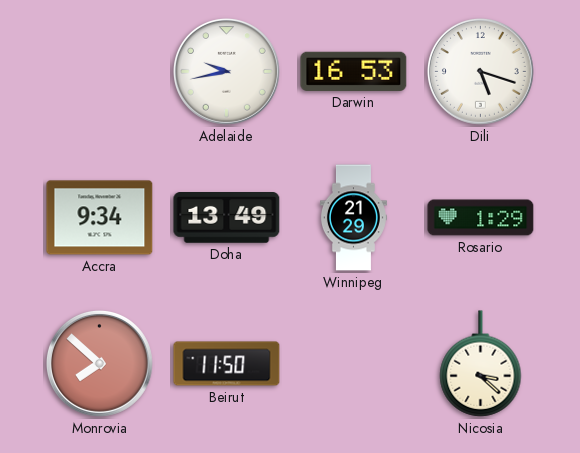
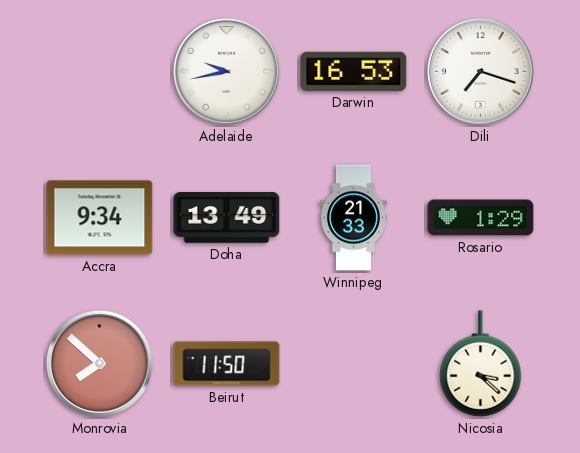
Dili: 5:18 -> 7:18
Winnipeg: 21:29 -> 21:33
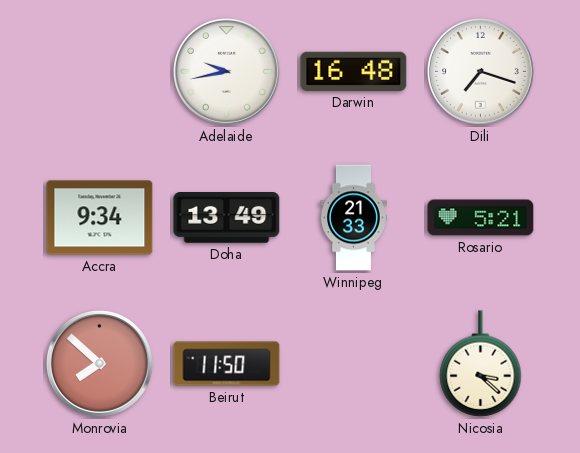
Darwin: 16:53 -> 16:48
Rosario: 1:29 -> 5:21
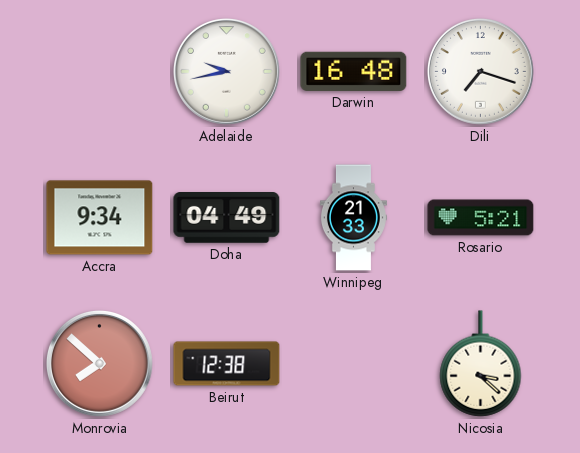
Doha: 13:49 -> 04:49
Beirut: 11:50 -> 12:38
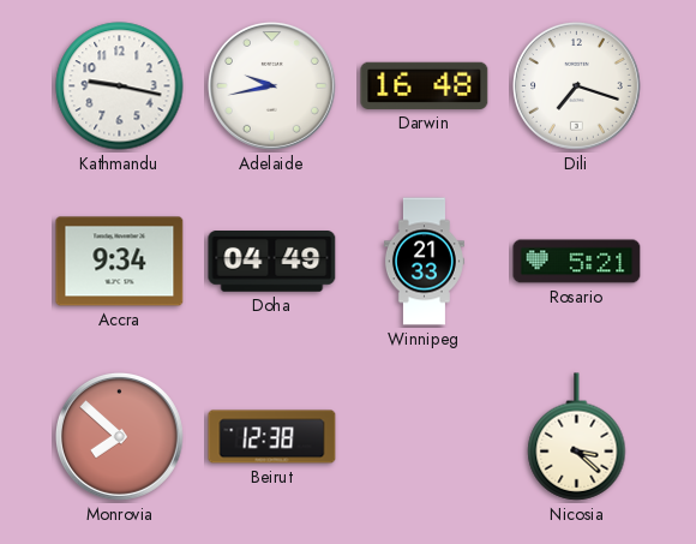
Kathmandu: none -> 9:17
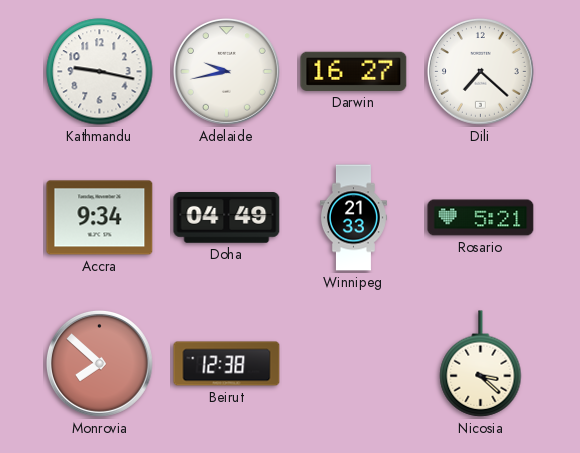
Darwin: 16:48 -> 16:27
Dili: 7:18 -> 7:22
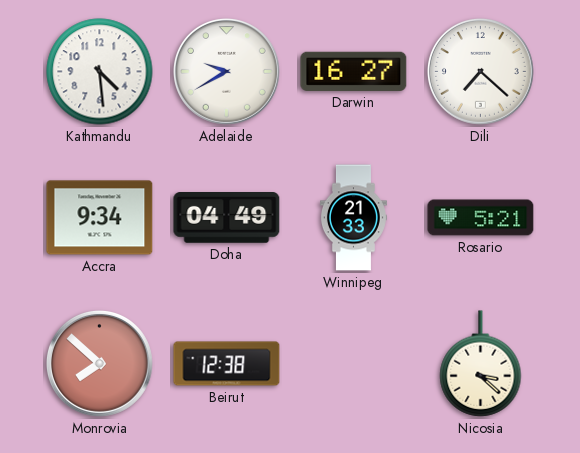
Kathmandu: 9:17 -> 4:29
Adelaide: 9:43 -> 9:40
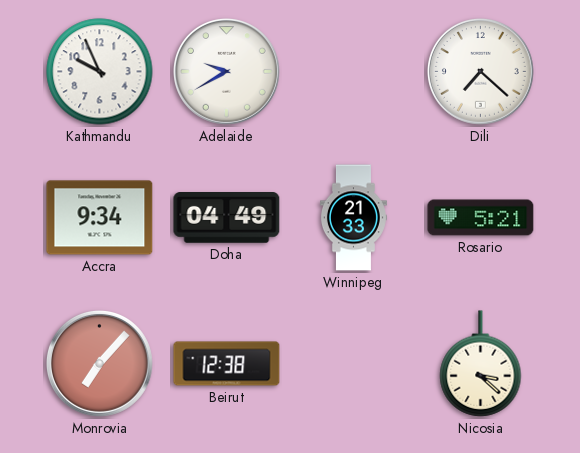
Kathmandu: 4:29 -> 9:56
Darwin: 16:27 -> none
Monrovia: 7:52 -> 7:07
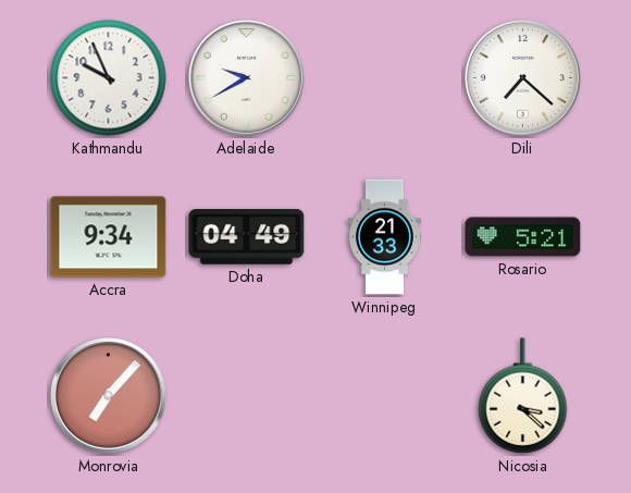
Beirut: 12:38 -> none
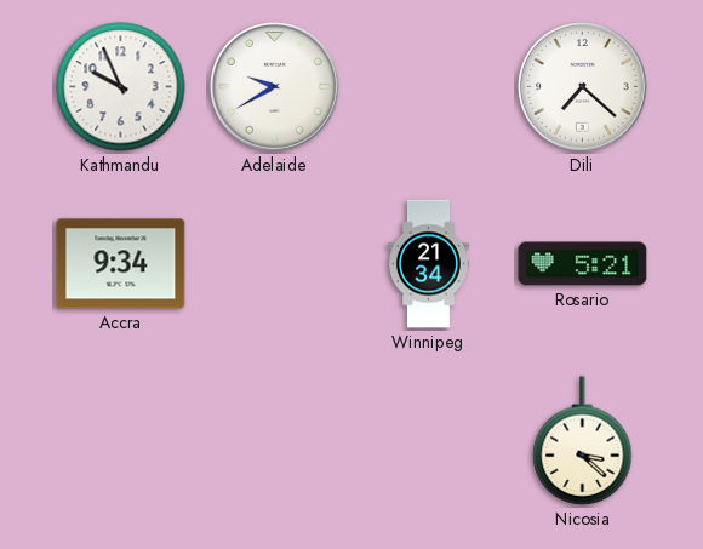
Doha: 04:49 -> none
Winnipeg: 21:33 -> 21:34
Monrovia: 7:07 -> none
